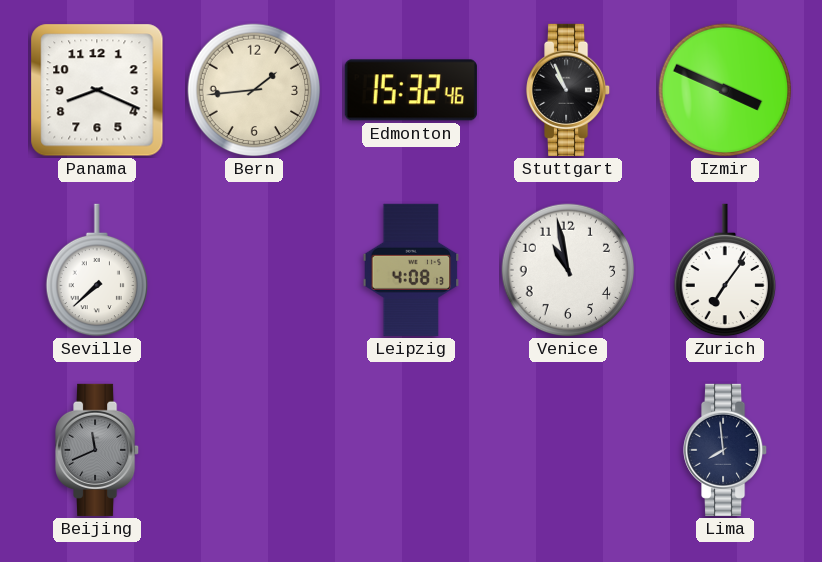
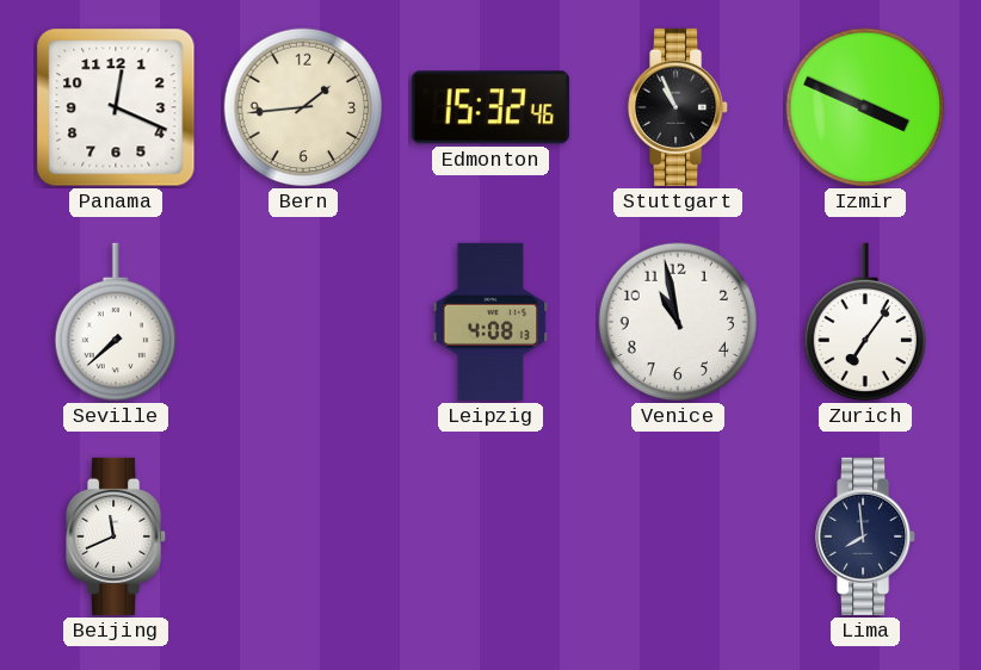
Panama: 8:19 -> 12:19
Beijing dial: grey -> white
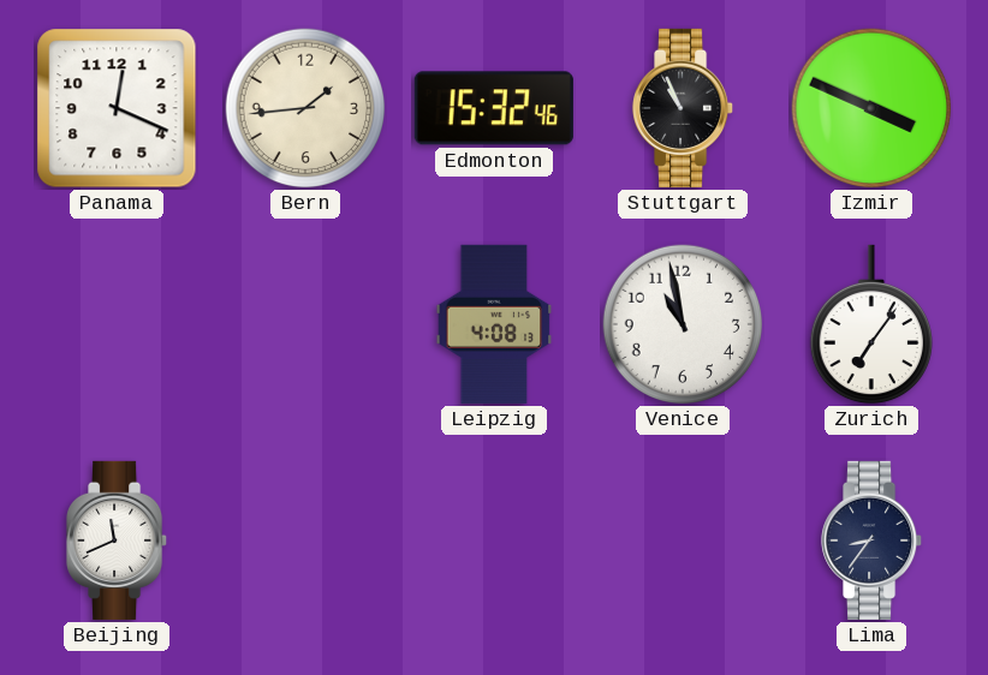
Seville: 7:38 -> none
Lima: 7:59 -> 8:36
